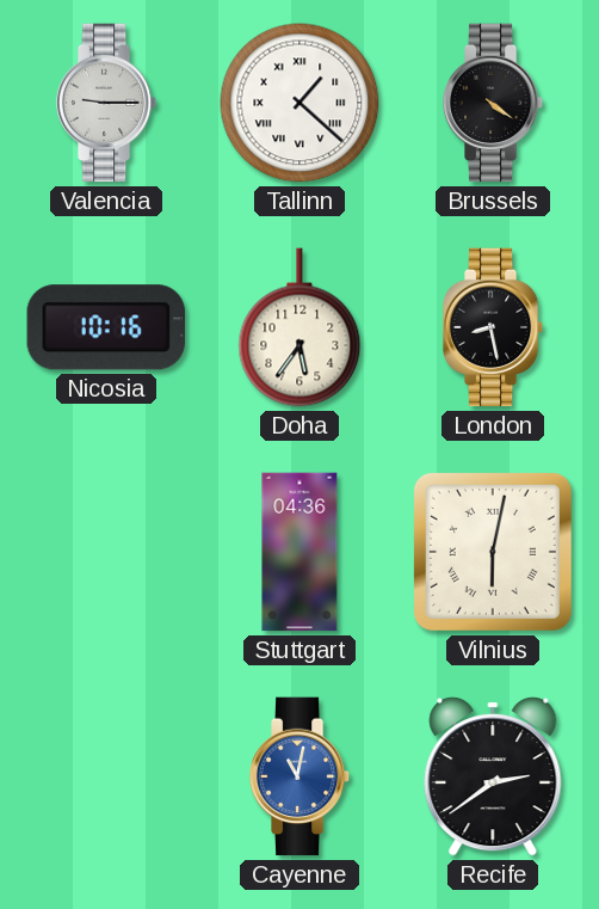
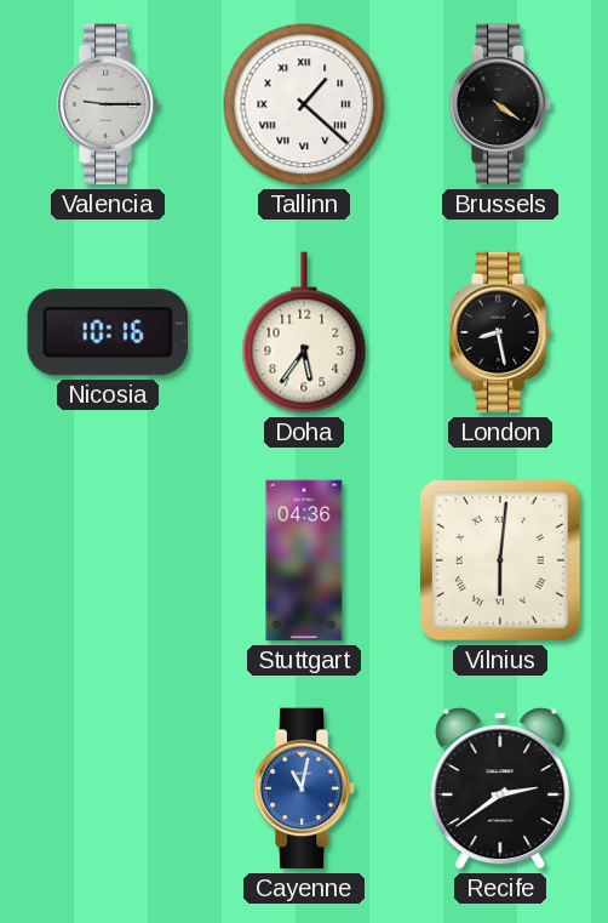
Vilnius: 6:02 -> 6:01
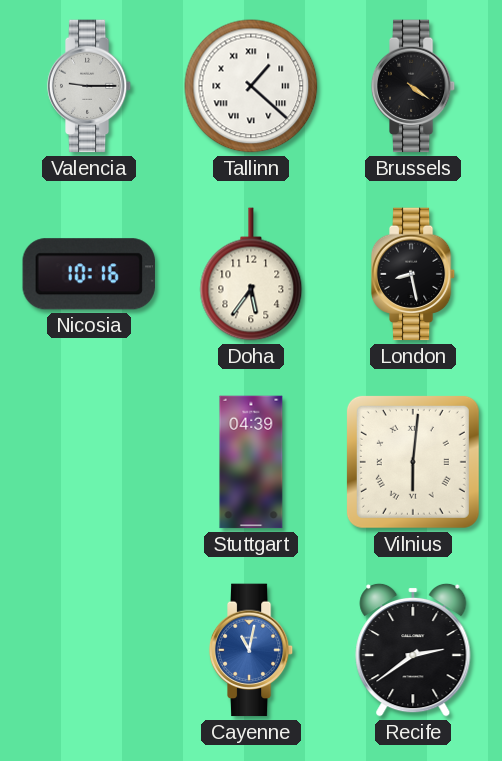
Stuttgart: 04:36 -> 04:39
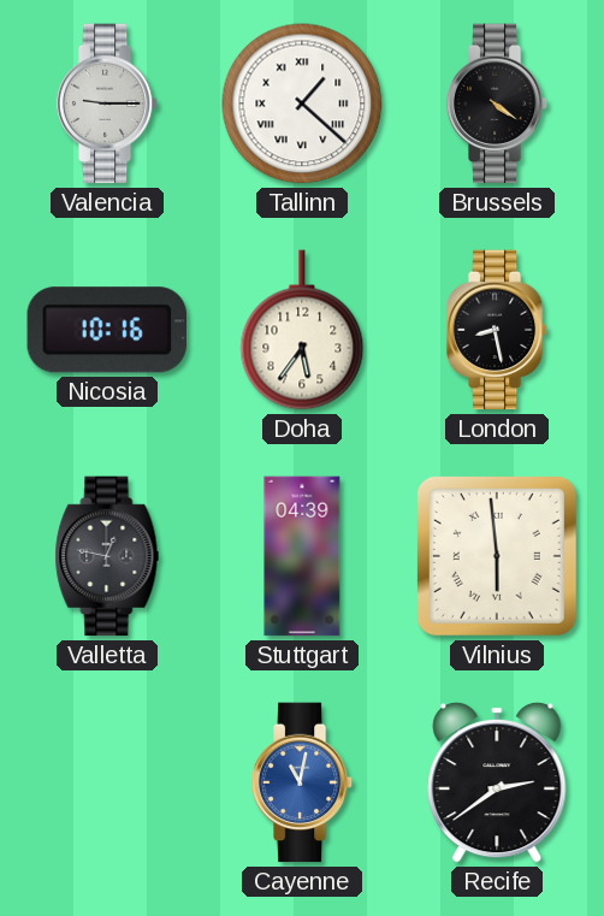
Valletta: none -> 12:47
Vilnius: 6:01 -> 5:59
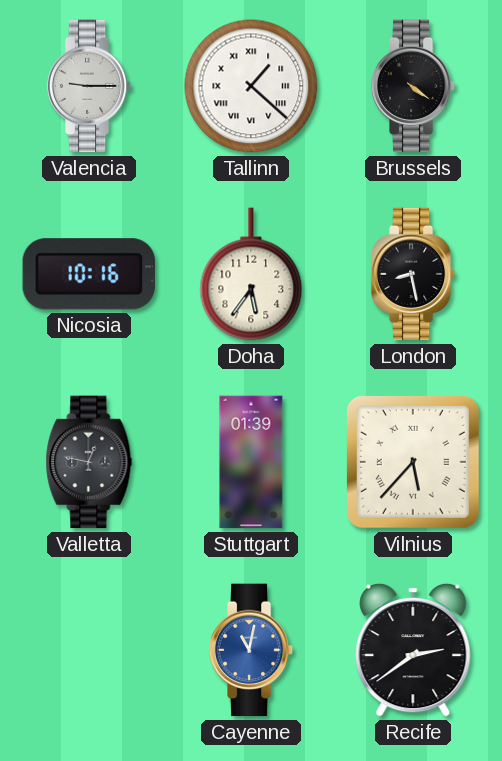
Stuttgart: 04:39 -> 01:39
Vilnius: 5:59 -> 5:37
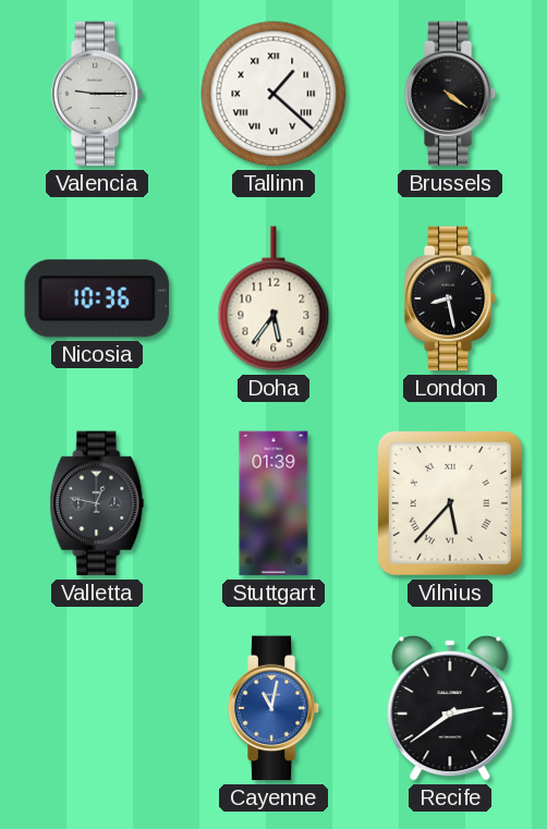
Nicosia: 10:16 -> 10:36
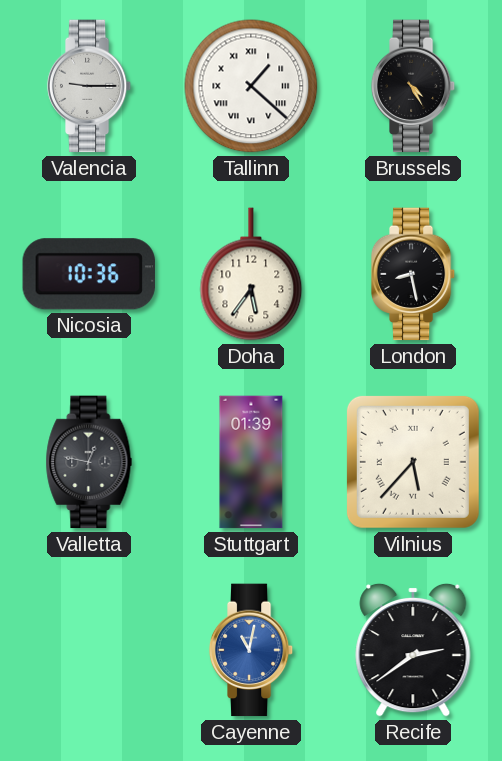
Brussels: 4:21 -> 4:25
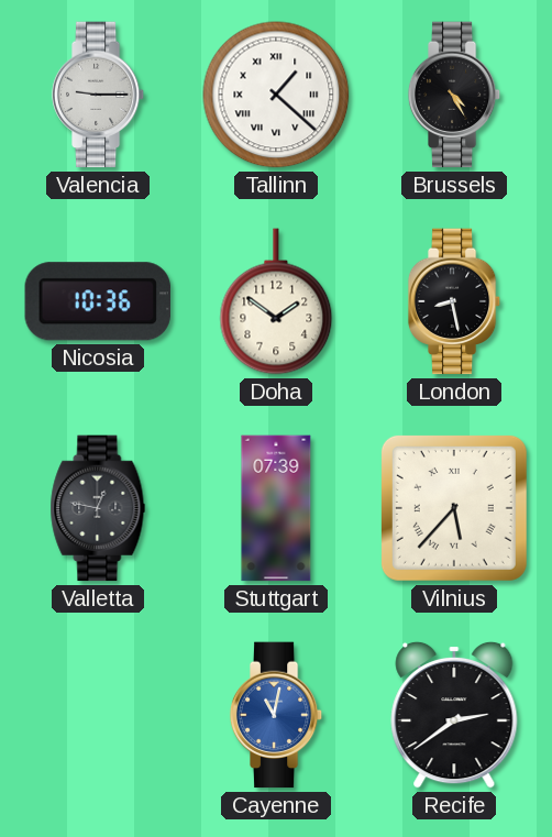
Doha: 5:36 -> 1:51
Stuttgart: 01:39 -> 07:39
